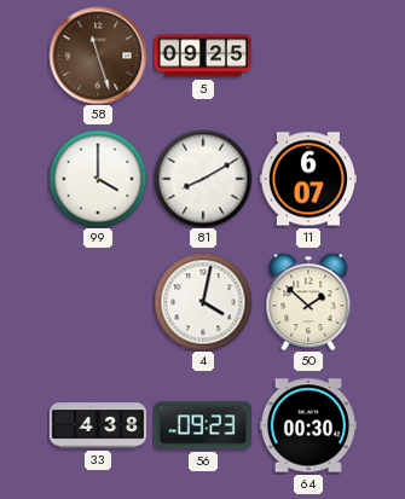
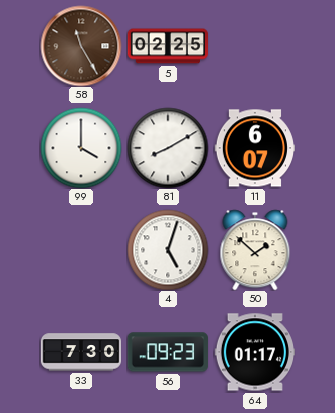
58: 11:27 -> 11:25
5: 09:25 -> 02:25
4: 4:02 -> 5:03
33: 4:38 -> 7:30
64: 00:30 -> 01:17
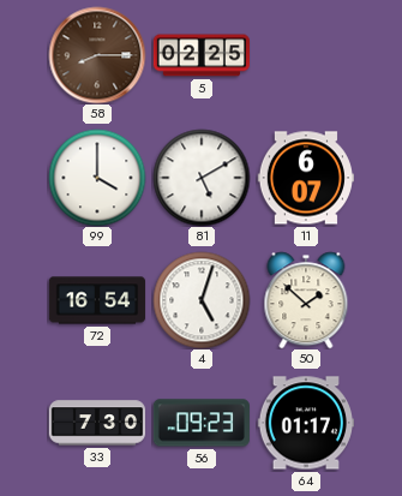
58: 11:25 -> 8:15
81: 8:10 -> 5:10
72: none -> 16:54
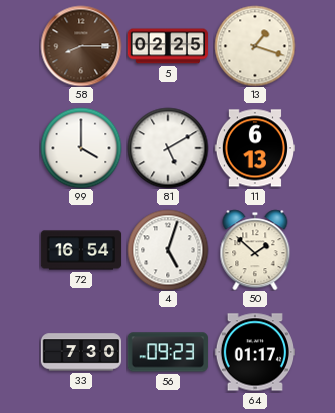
13: none -> 1:18
11: 6:07 -> 6:13
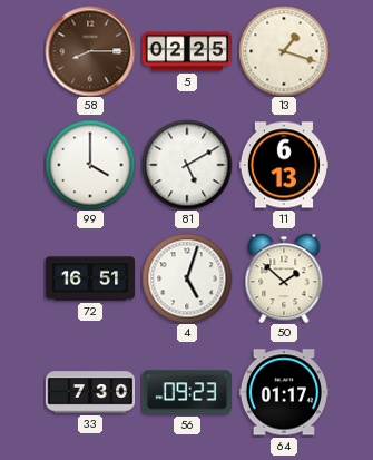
72: 16:54 -> 16:51
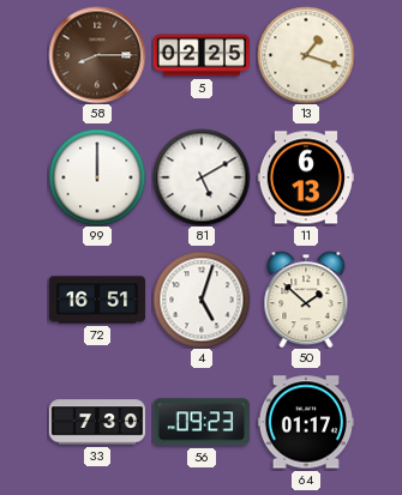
99: 4:00 -> 12:00
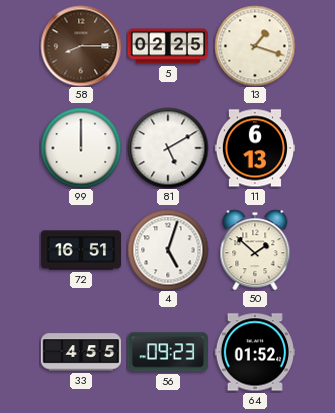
33: 7:30 -> 4:55
64: 01:17 -> 01:52
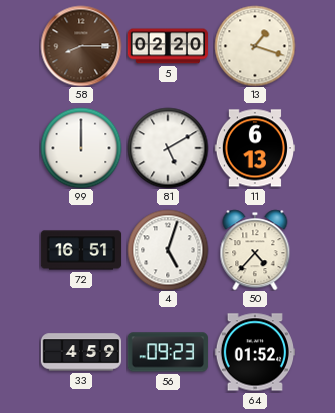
5: 02:25 -> 02:20
50: 1:52 -> 4:37
33: 4:55 -> 4:59
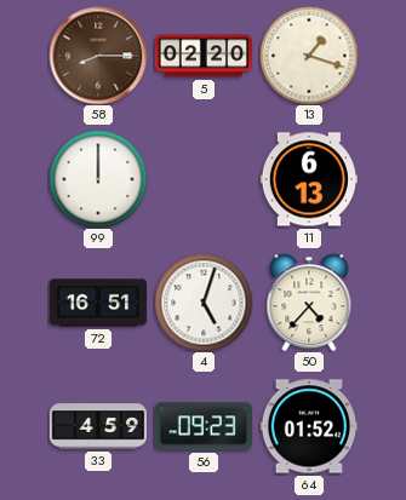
81: 5:10 -> none
